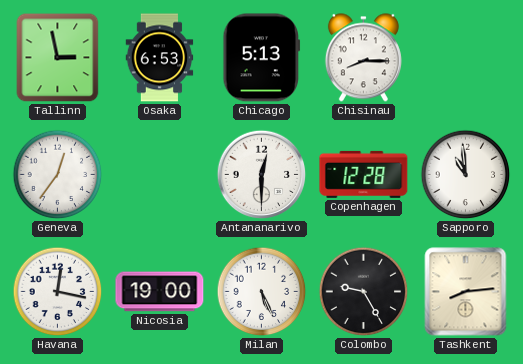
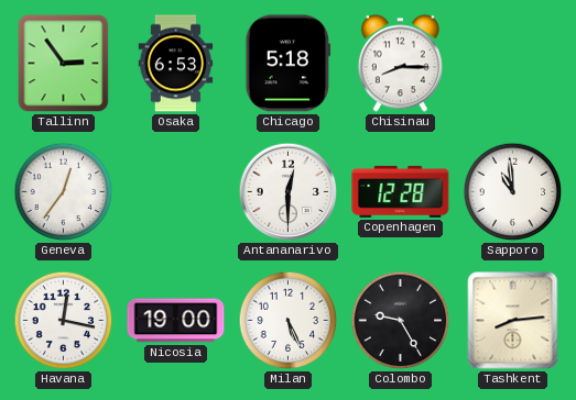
Tallinn: 2:58 -> 2:54
Chicago: 5:13 -> 5:18
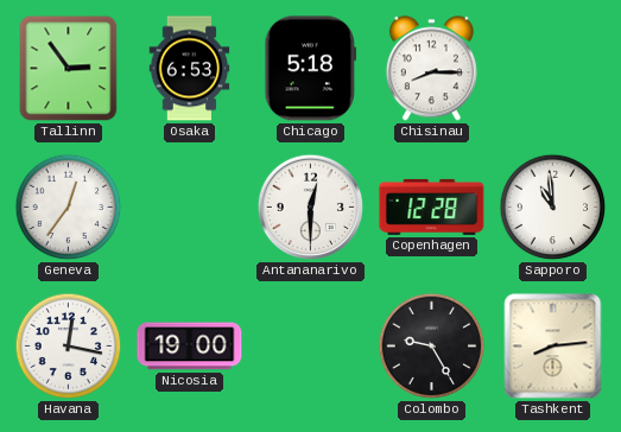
Milan: 5:26 -> none
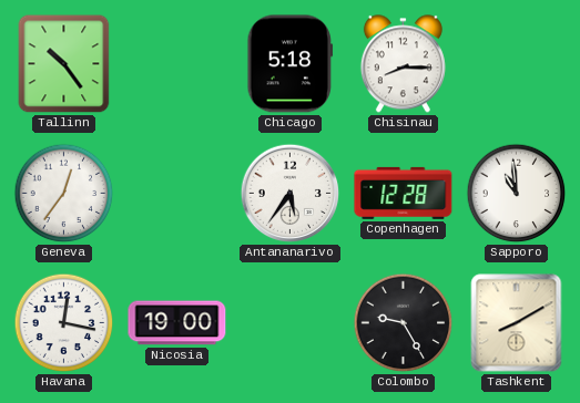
Tallinn: 2:54 -> 10:24
Osaka: 6:53 -> none
Antananarivo: 12:30 -> 5:36
Tashkent: 8:14 -> 8:10
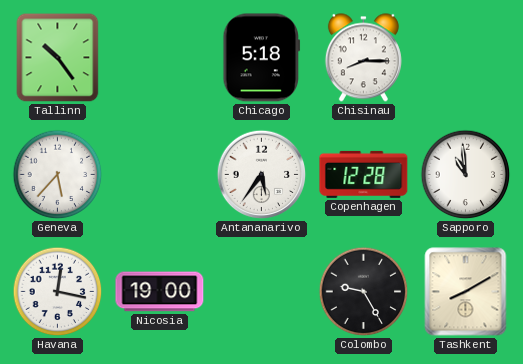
Geneva: 12:36 -> 5:37
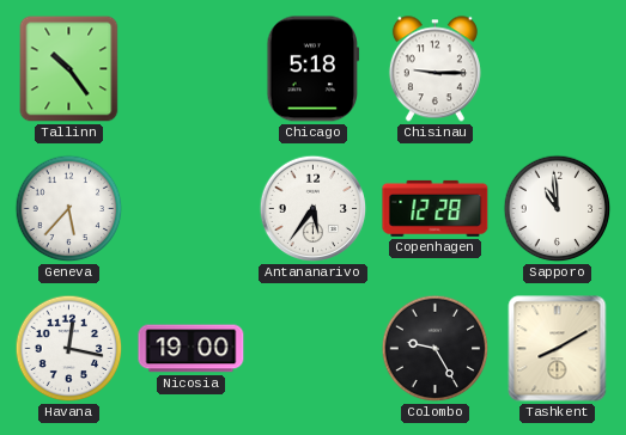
Chisinau: 8:15 -> 9:15
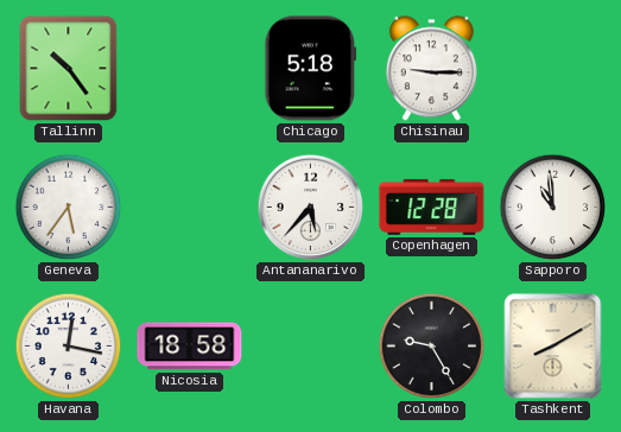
Geneva: 5:37 -> 5:36
Antananarivo: 5:36 -> 5:37
Nicosia: 19:00 -> 18:58
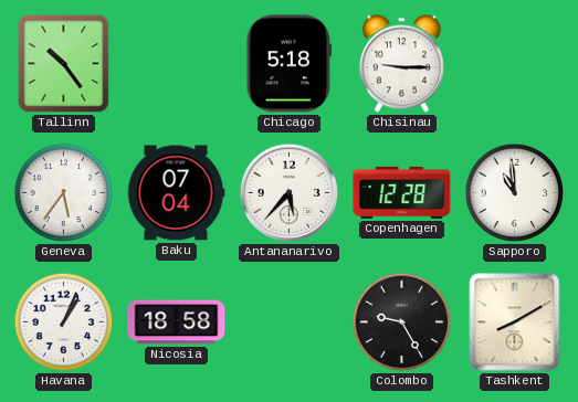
Baku: none -> 07:04
Havana: 12:17 -> 1:04
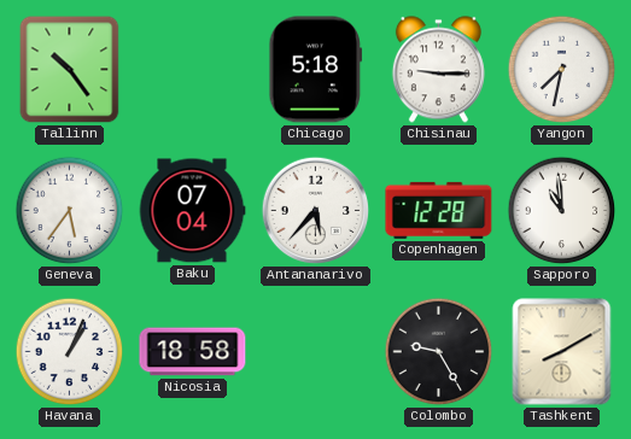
Yangon: none -> 7:32
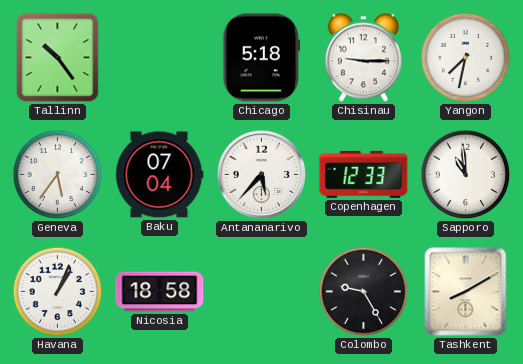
Copenhagen: 12:28 -> 12:33
